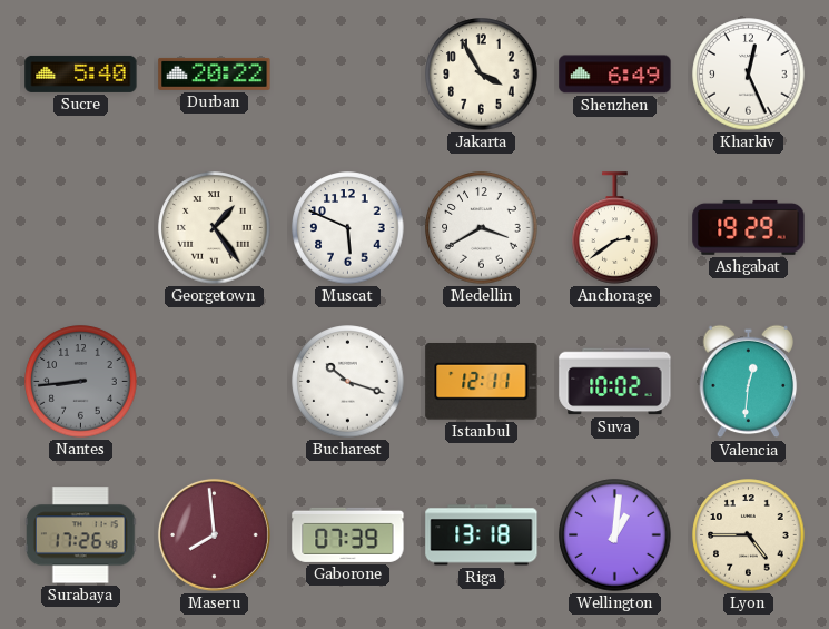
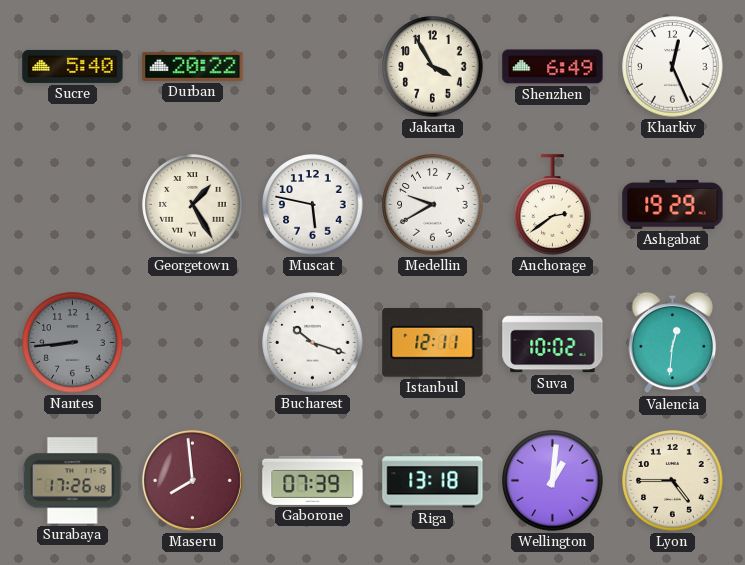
Georgetown: 1:24 -> 1:25
Muscat: 5:49 -> 5:47
Medellin: 3:40 -> 9:40
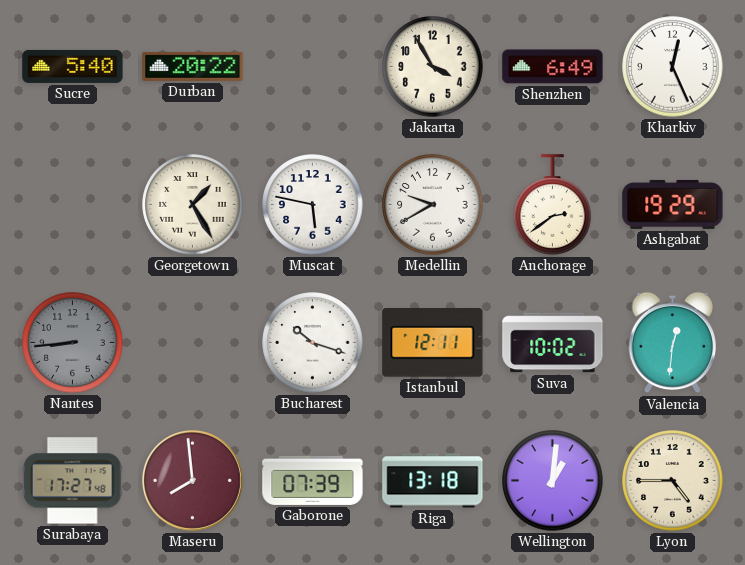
Surabaya: 17:26 -> 17:27
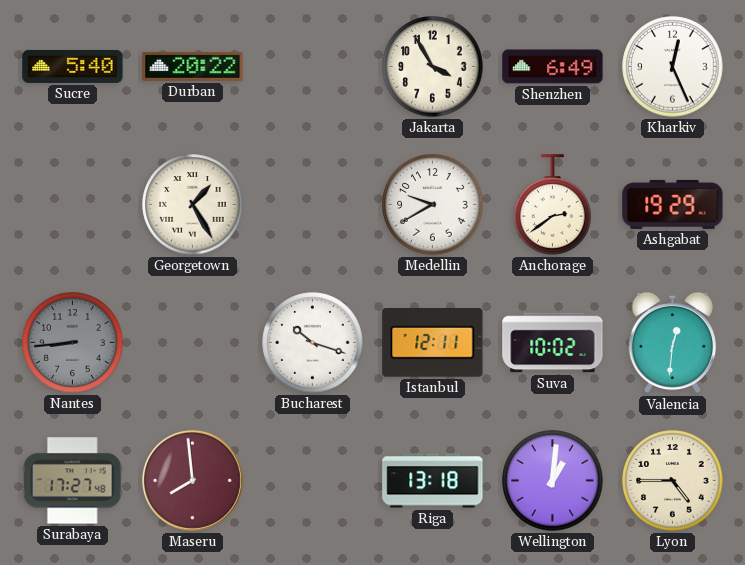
Muscat: 5:47 -> none
Gaborone: 07:39 -> none
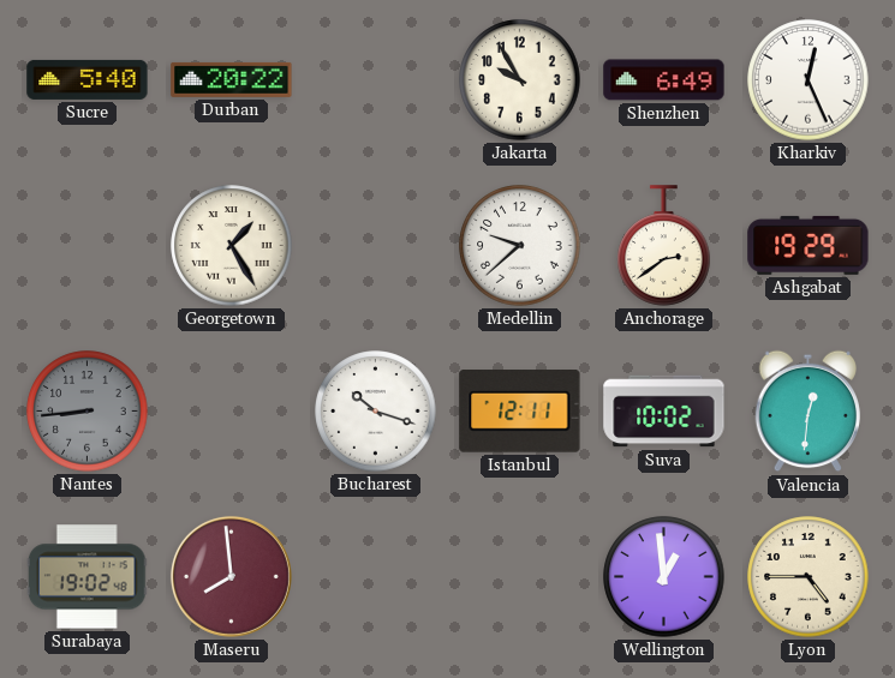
Jakarta: 3:55 -> 9:55
Medellin: 9:40 -> 9:38
Surabaya: 17:27 -> 19:02
Riga: 13:18 -> none
Wellington: 1:01 -> 12:59
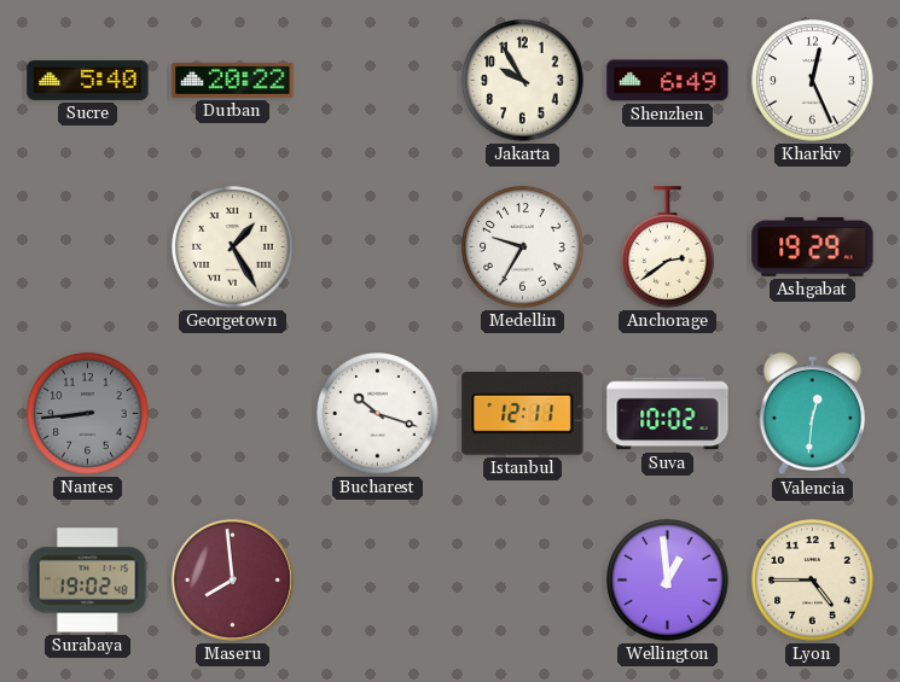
Medellin: 9:38 -> 9:35
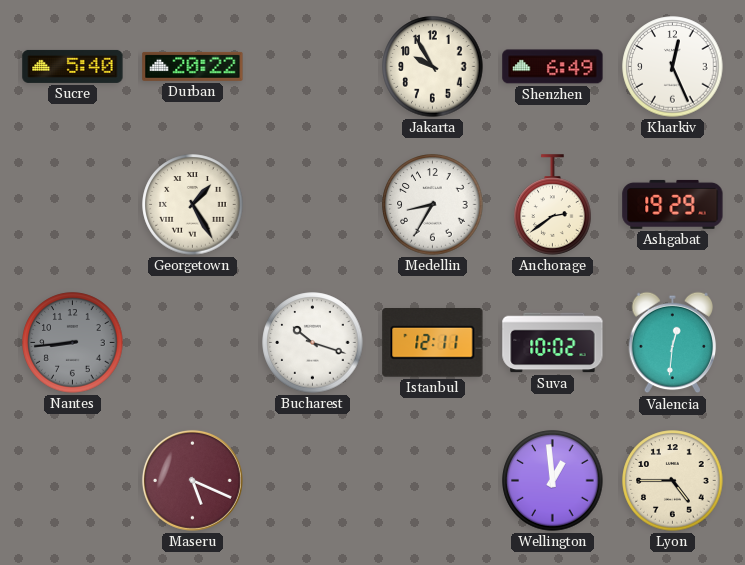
Medellin: 9:35 -> 8:35
Surabaya: 19:02 -> none
Maseru: 7:59 -> 5:19
